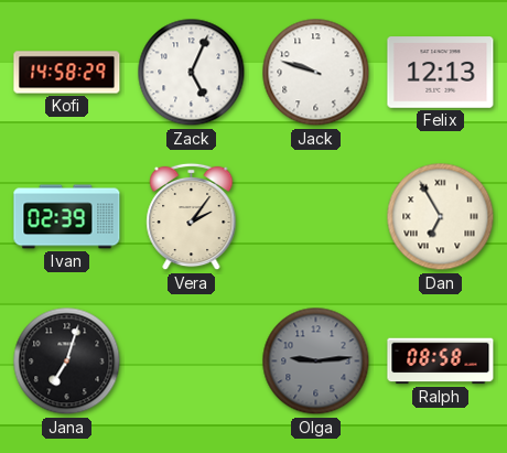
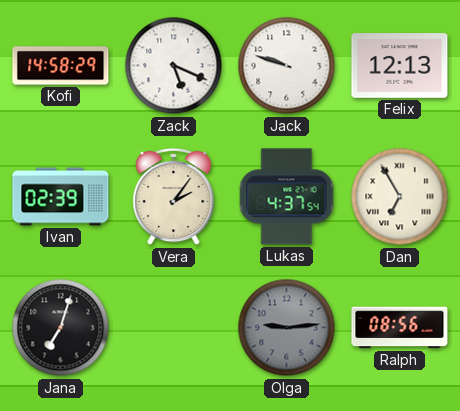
Zack: 5:04 -> 5:19
Lukas: none -> 4:37
Ralph: 08:58 -> 08:56
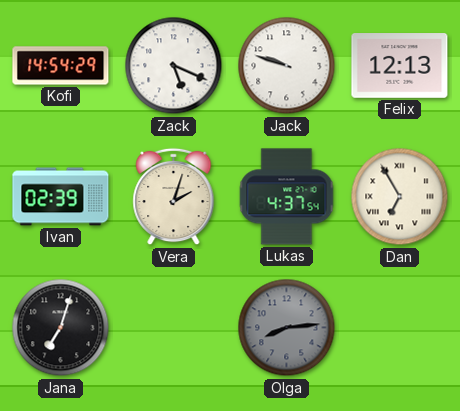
Kofi: 14:58 -> 14:54
Vera: 2:06 -> 2:03
Olga: 9:14 -> 8:14
Ralph: 08:56 -> none
